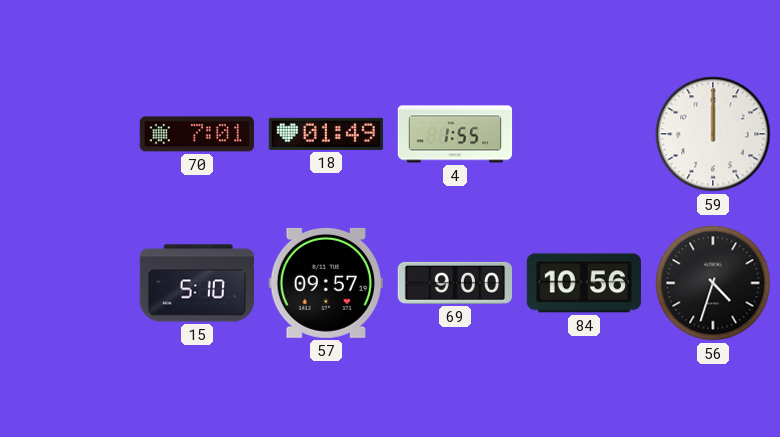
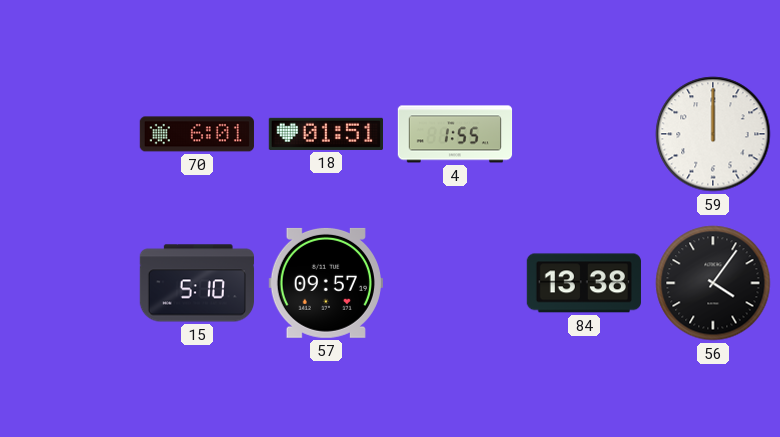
70: 7:01 -> 6:01
18: 01:49 -> 01:51
69: 9:00 -> none
84: 10:56 -> 13:38
56: 4:33 -> 4:06
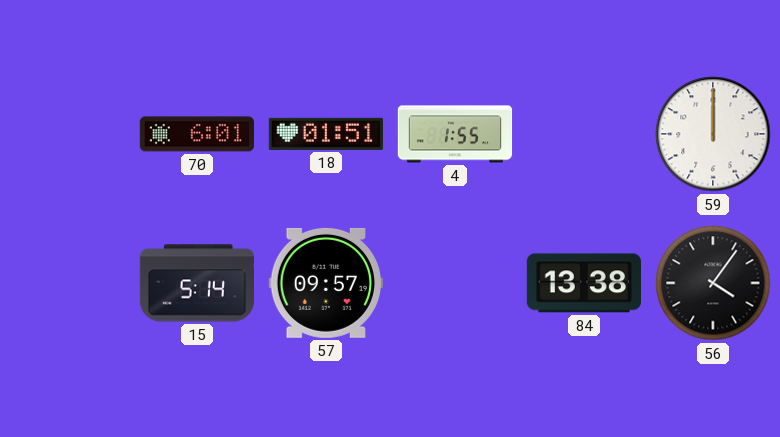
15: 5:10 -> 5:14
